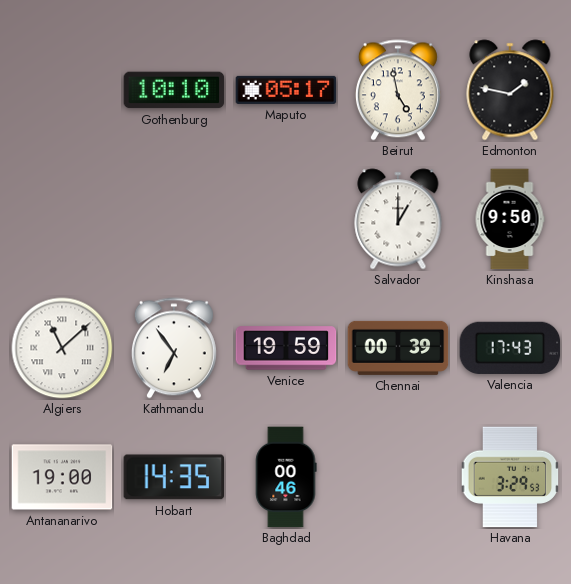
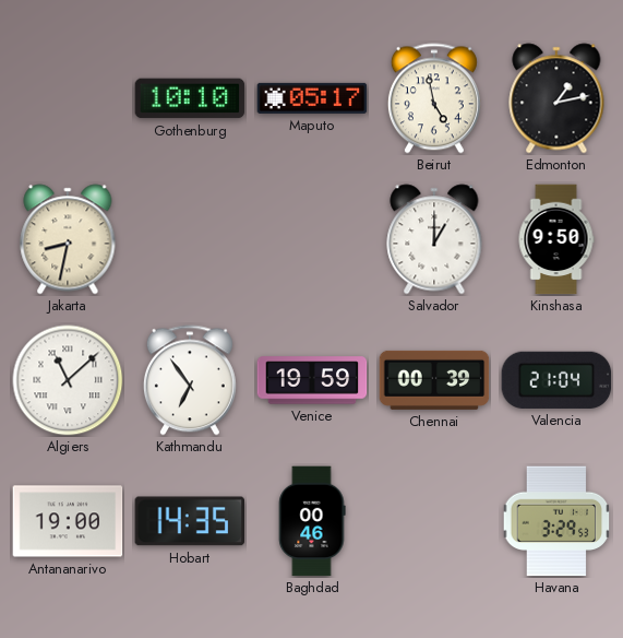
Edmonton: 1:47 -> 1:13
Jakarta: none -> 8:32
Valencia: 17:43 -> 21:04
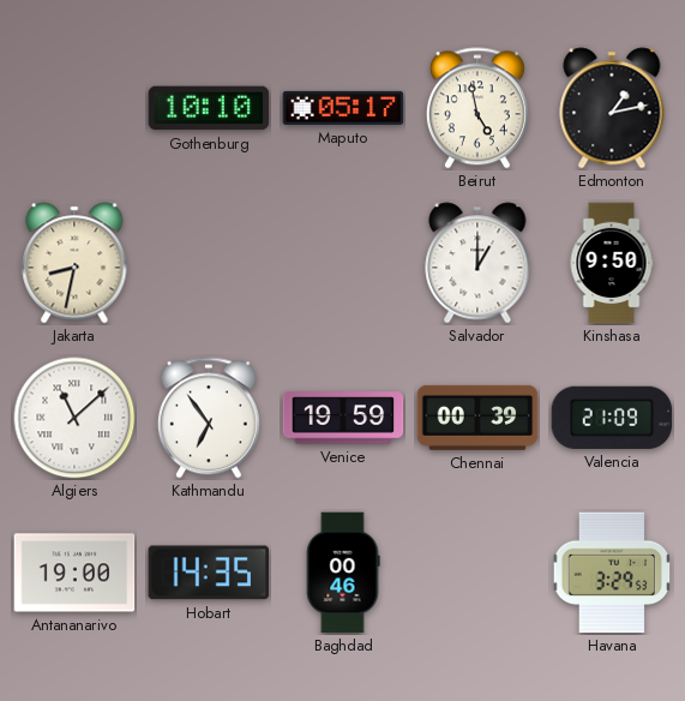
Valencia: 21:04 -> 21:09
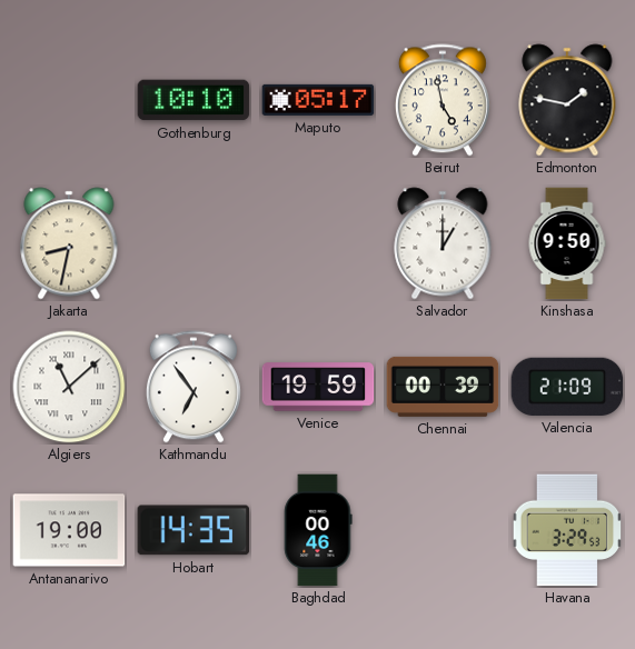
Edmonton: 1:13 -> 1:47
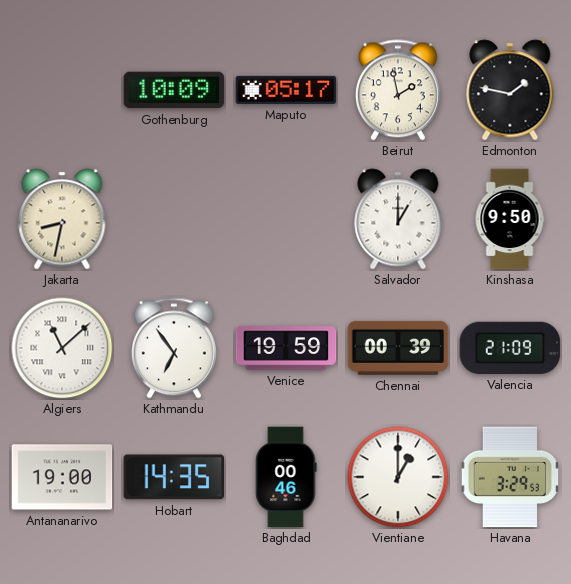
Gothenburg: 10:10 -> 10:09
Beirut: 4:58 -> 1:58
Vientiane: none -> 1:00
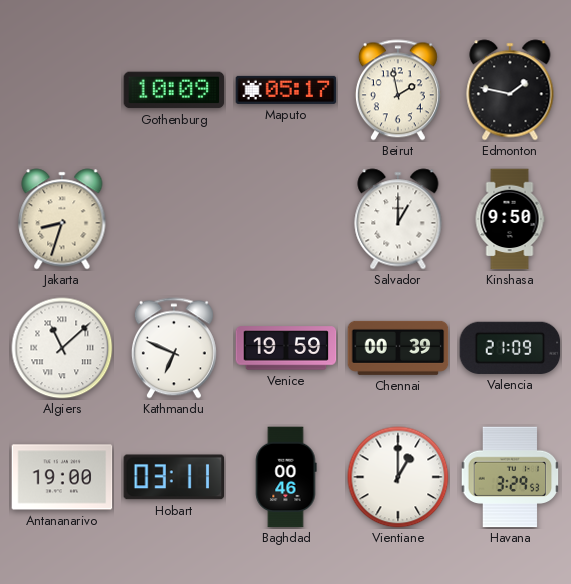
Jakarta: 8:32 -> 8:33
Kathmandu: 6:54 -> 6:49
Hobart: 14:35 -> 03:11
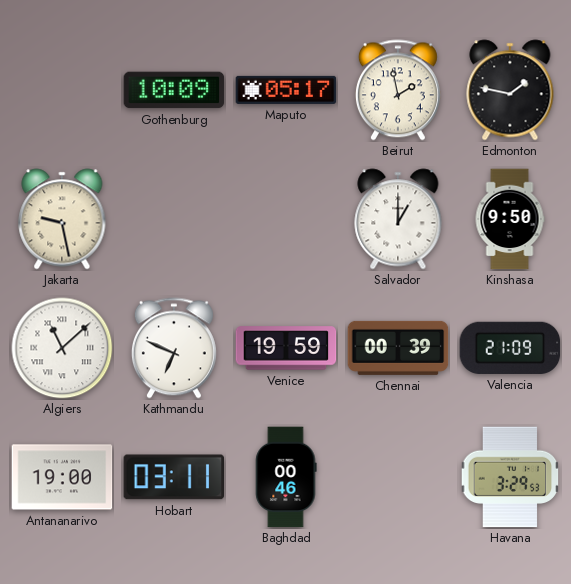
Jakarta: 8:33 -> 9:28
Vientiane: 1:00 -> none
